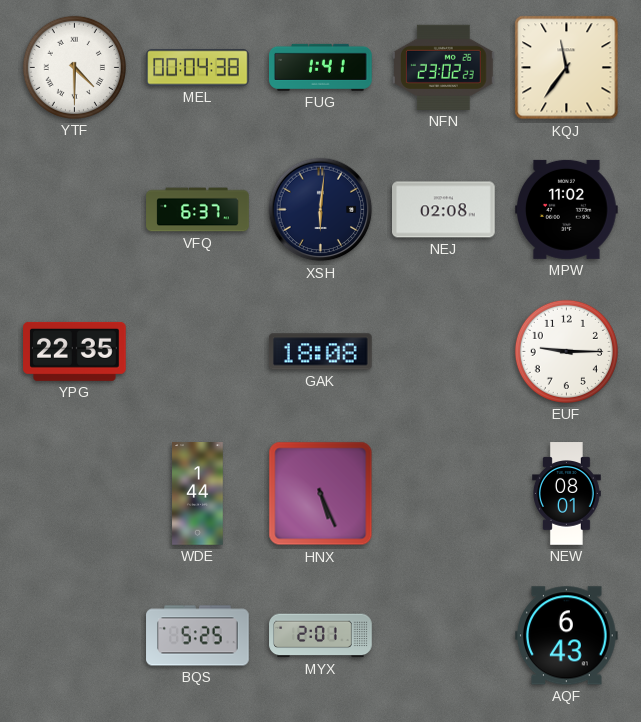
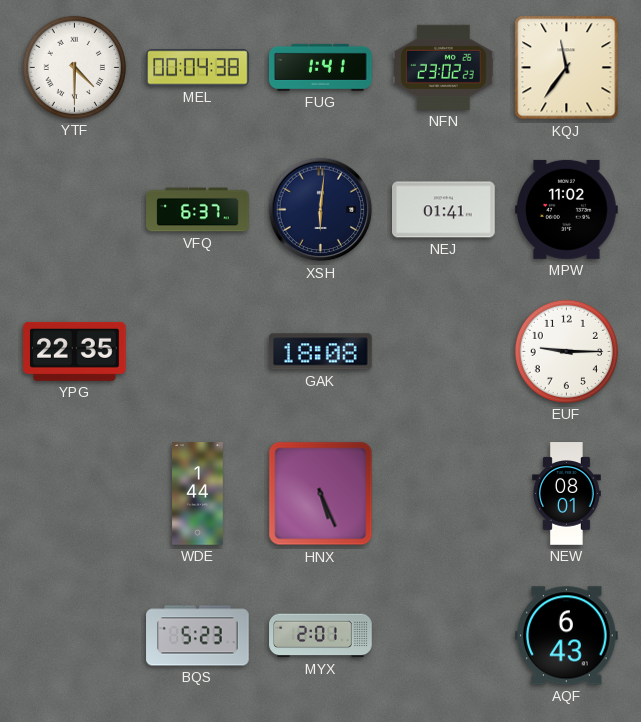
NEJ: 02:08 -> 01:41
BQS: 5:25 -> 5:23
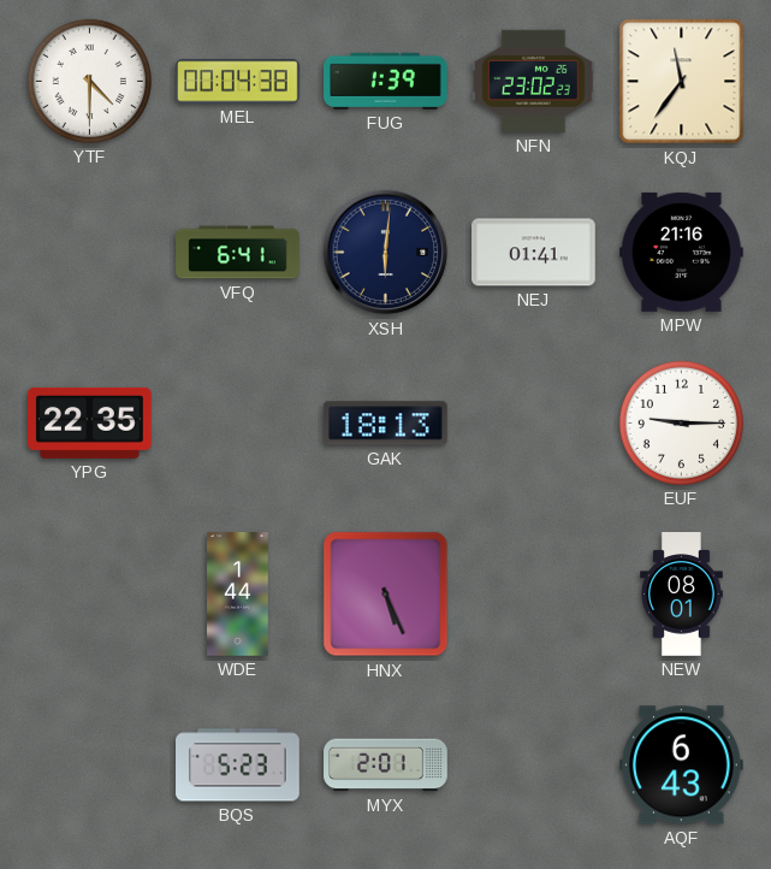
FUG: 1:41 -> 1:39
VFQ: 6:37 -> 6:41
MPW: 11:02 -> 21:16
GAK: 18:08 -> 18:13
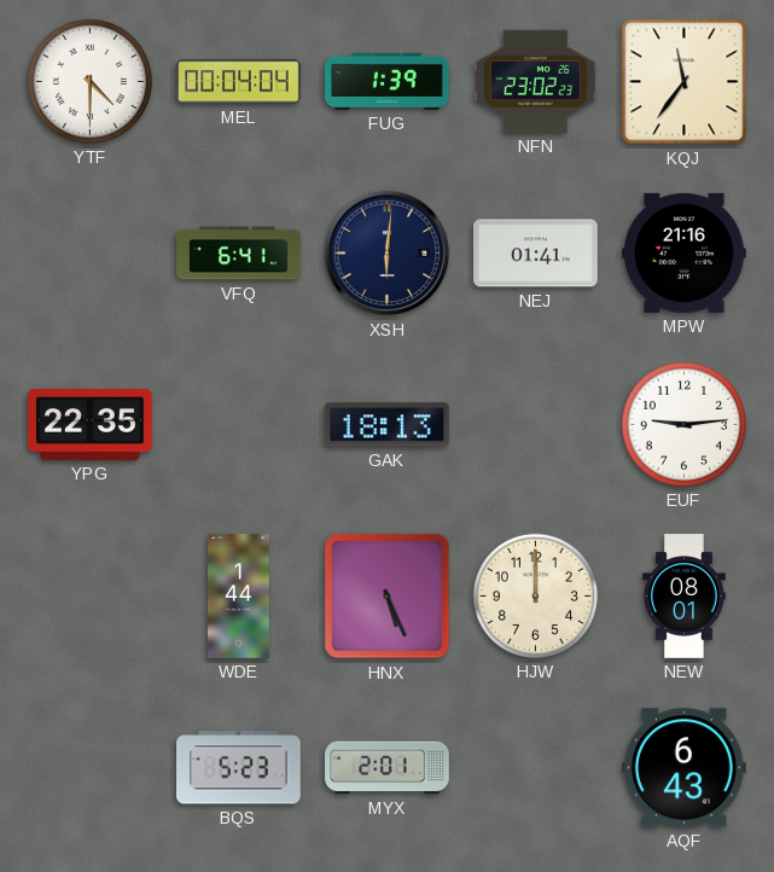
MEL: 00:04:38 -> 00:04:04
EUF: 9:15 -> 9:14
HJW: none -> 12:00
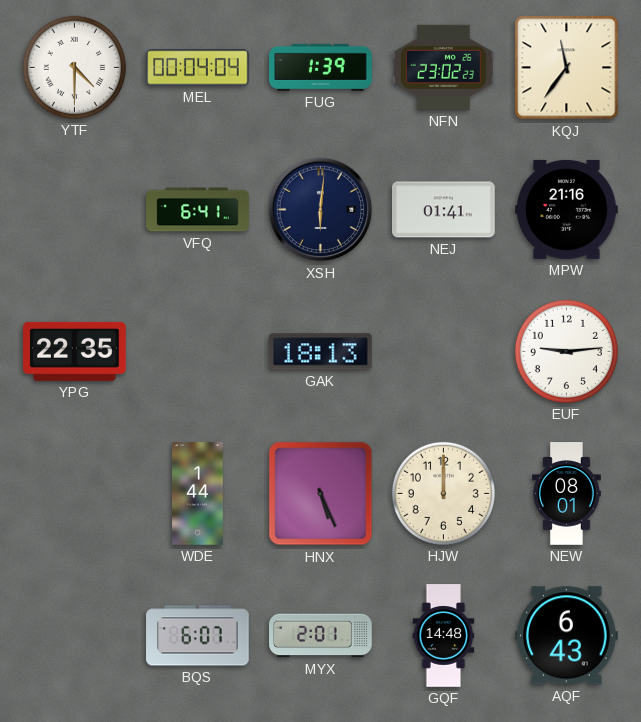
BQS: 5:23 -> 6:07
GQF: none -> 14:48
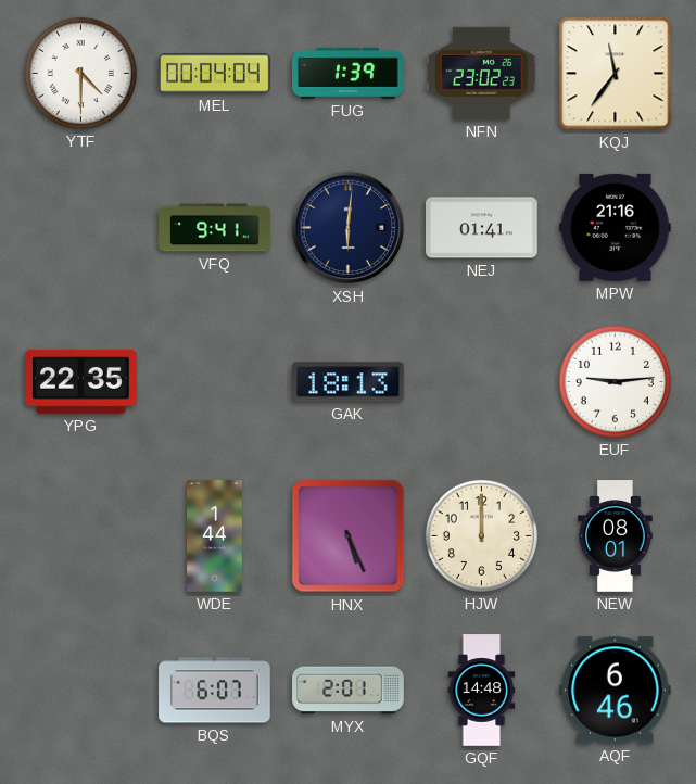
VFQ: 6:41 -> 9:41
AQF: 6:43 -> 6:46
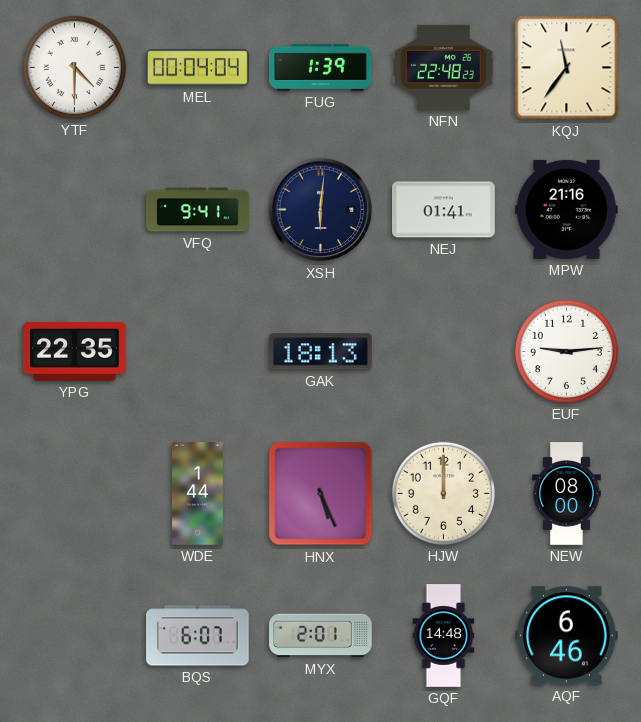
NFN: 23:02 -> 22:48
NEW: 08:01 -> 08:00
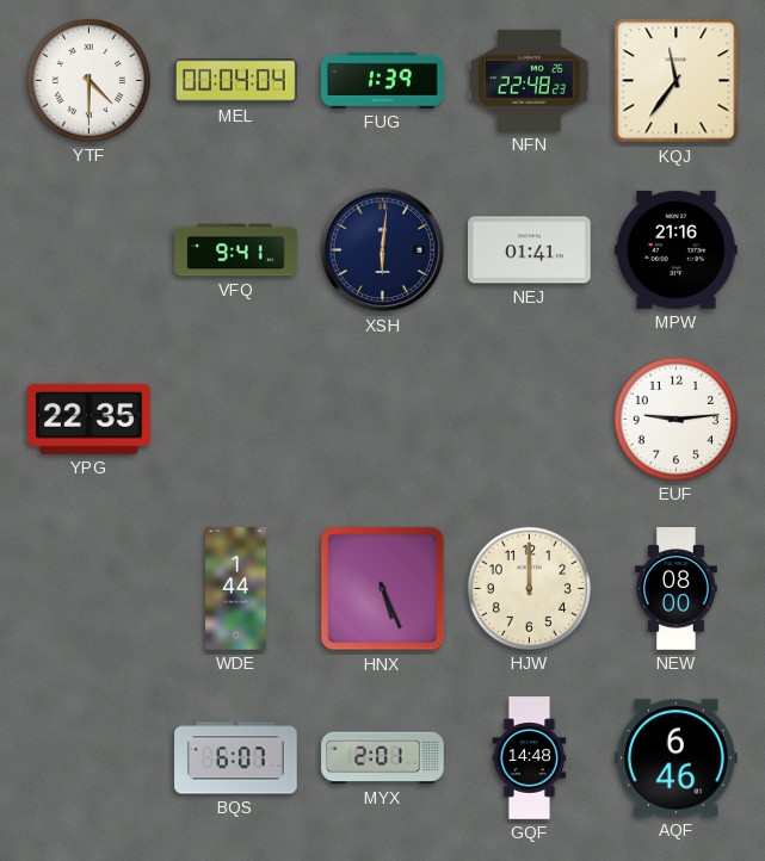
GAK: 18:13 -> none
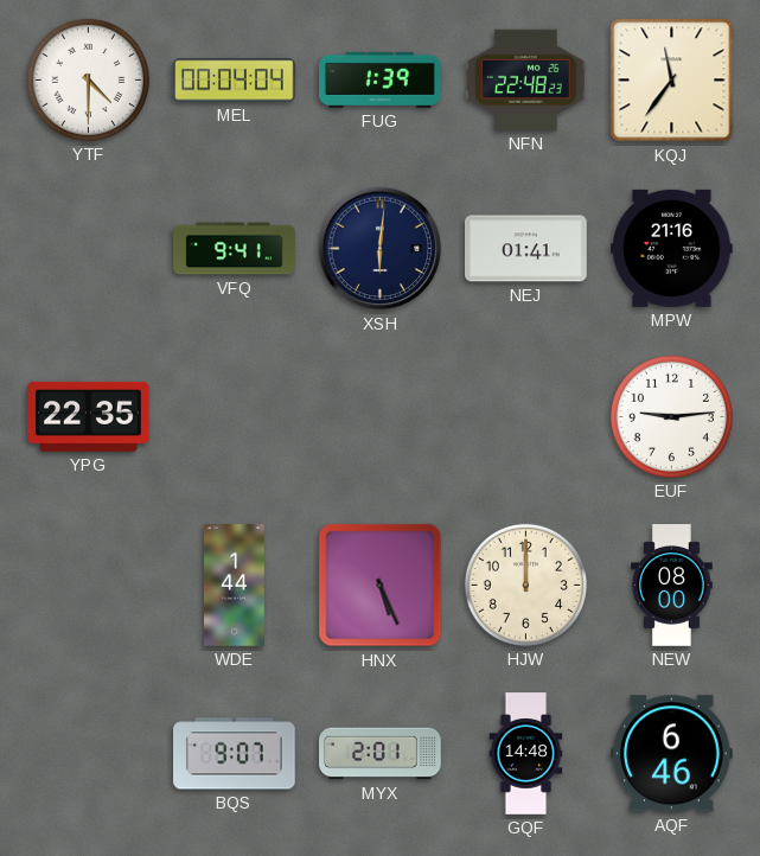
BQS: 6:07 -> 9:07
